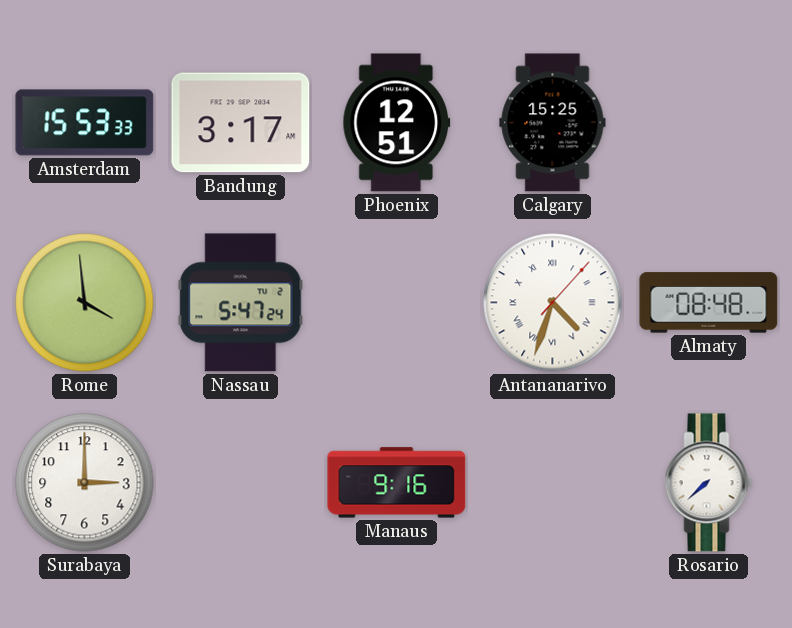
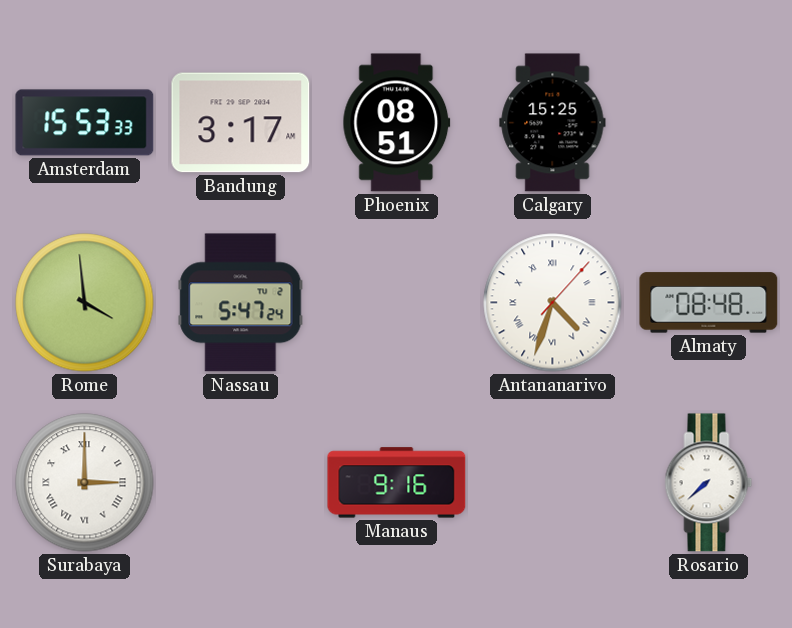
Phoenix: 12:51 -> 08:51
Surabaya numerals: Arabic -> Roman
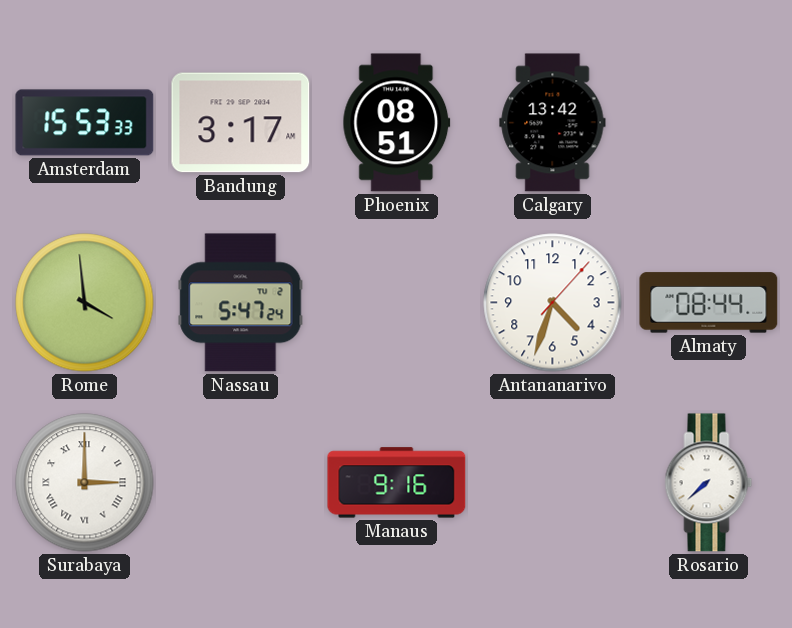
Calgary: 15:25 -> 13:42
Antananarivo numerals: Roman -> Arabic
Almaty: 08:48 -> 08:44
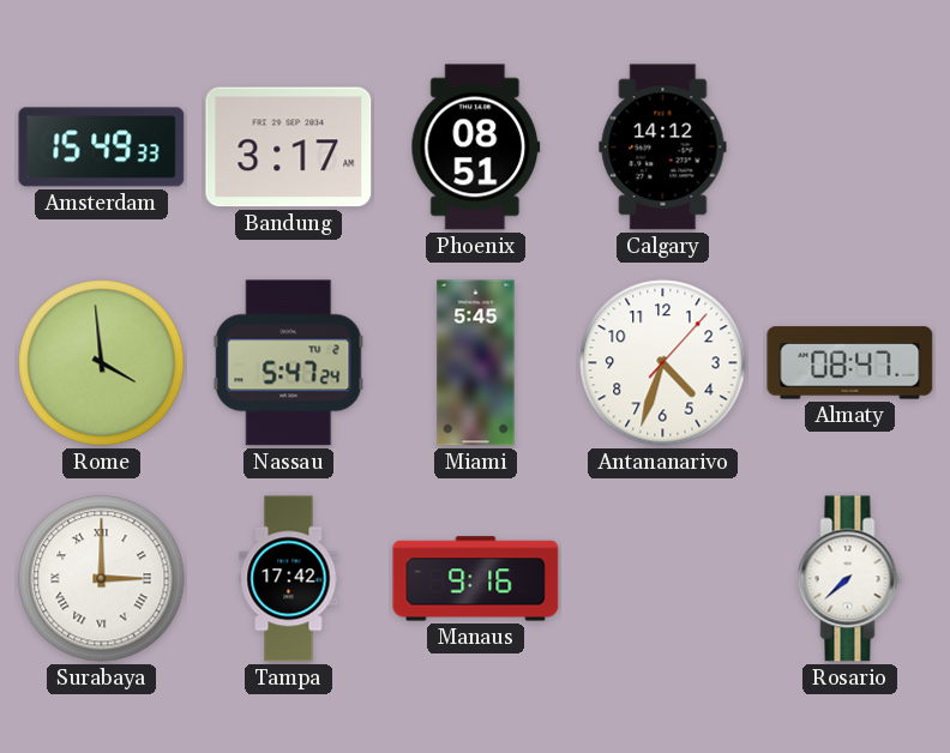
Amsterdam: 15:53 -> 15:49
Calgary: 13:42 -> 14:12
Miami: none -> 5:45
Almaty: 08:44 -> 08:47
Tampa: none -> 17:42
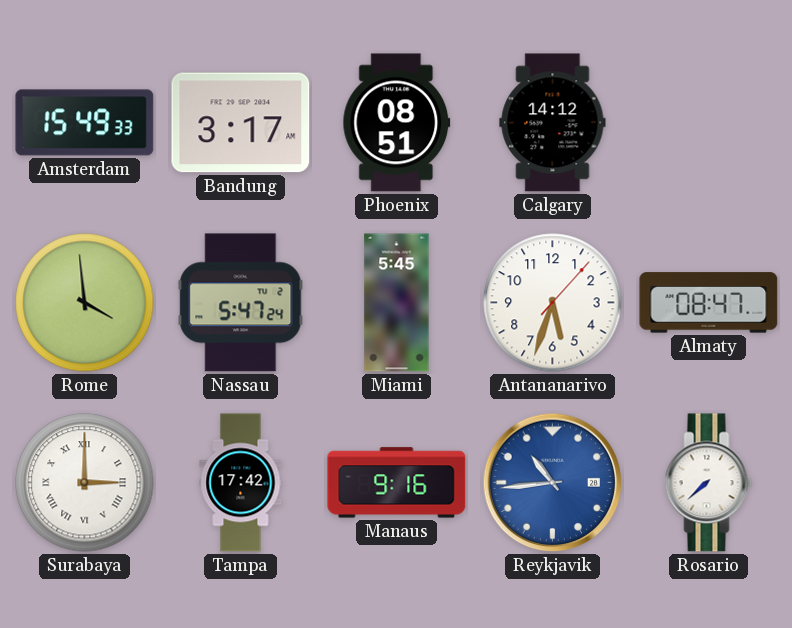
Antananarivo: 4:33 -> 5:33
Reykjavik: none -> 10:44
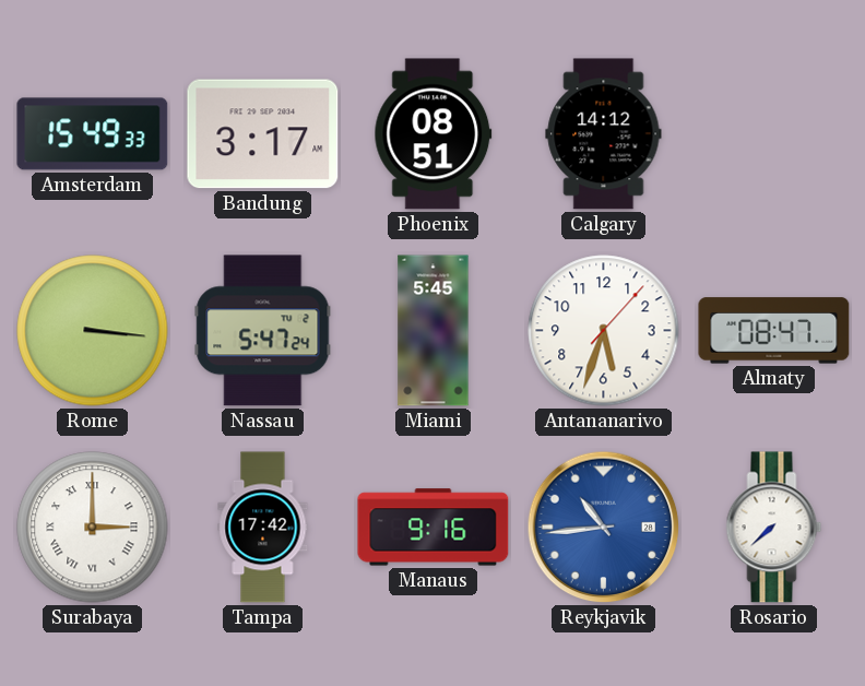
Rome: 3:59 -> 3:16
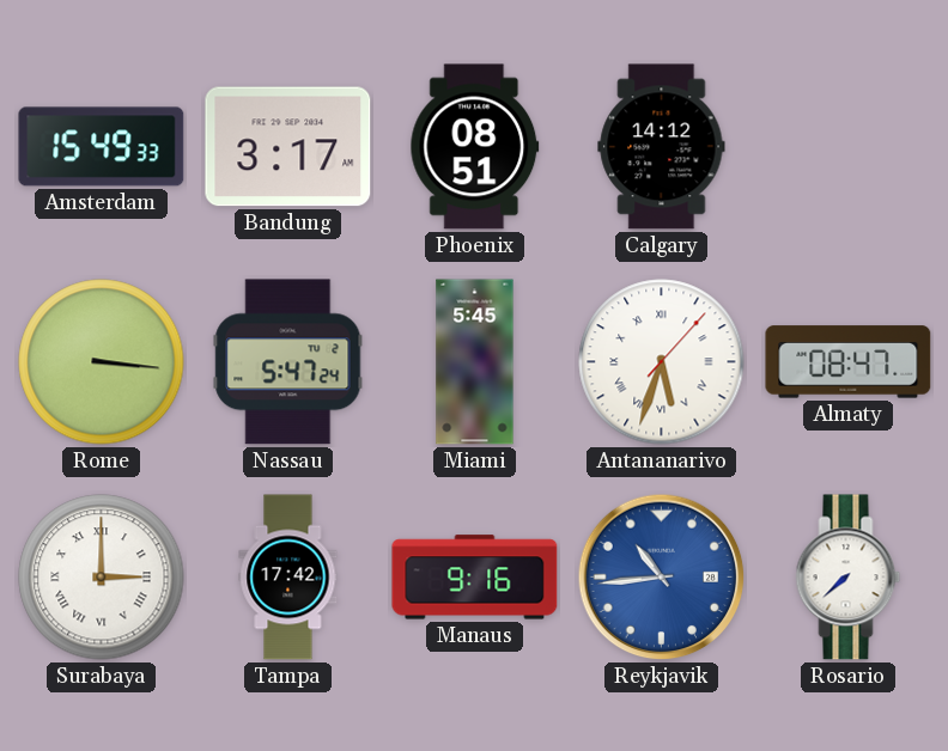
Antananarivo numerals: Arabic -> Roman
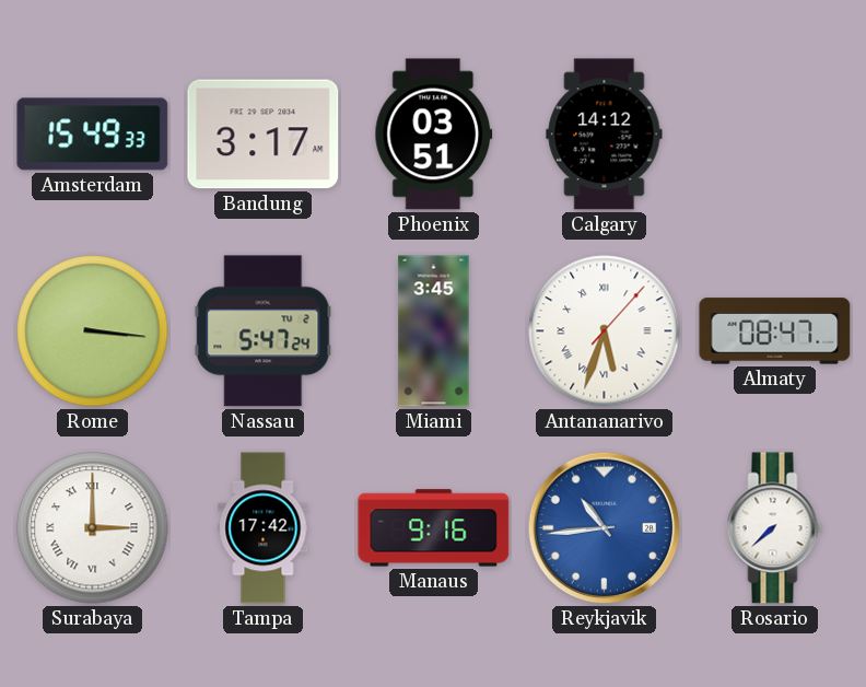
Phoenix: 08:51 -> 03:51
Miami: 5:45 -> 3:45
